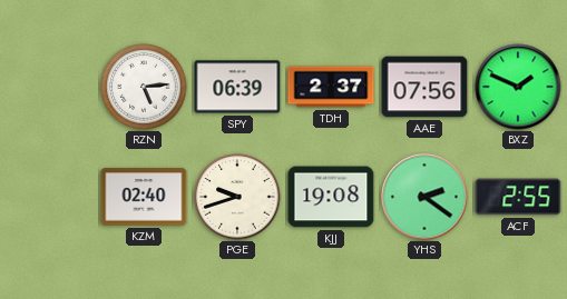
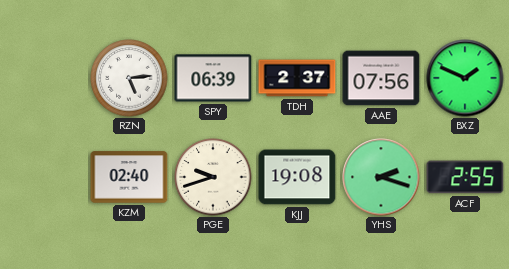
YHS: 2:21 -> 2:18
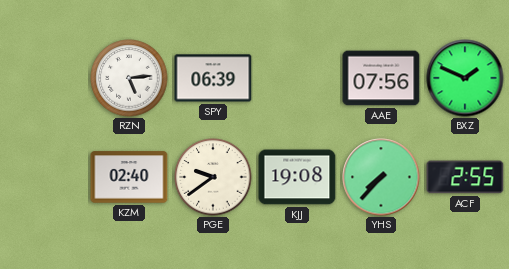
TDH: 2:37 -> none
PGE: 9:42 -> 9:39
YHS: 2:18 -> 7:37
